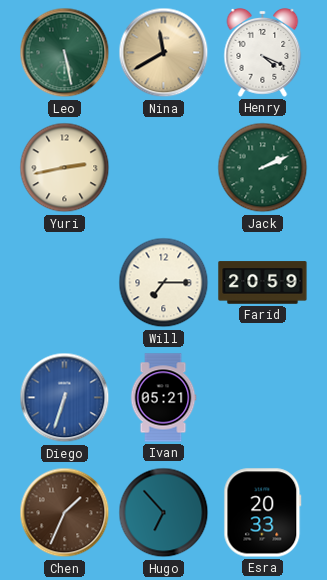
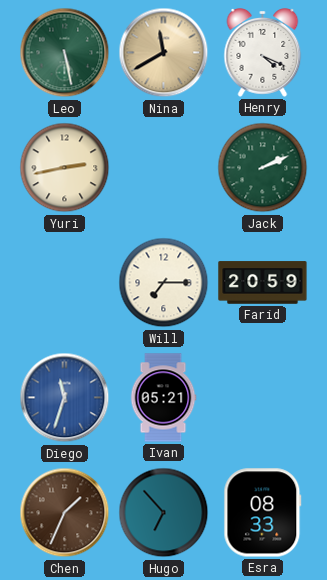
Diego: 6:33 -> 11:33
Esra: 20:33 -> 08:33
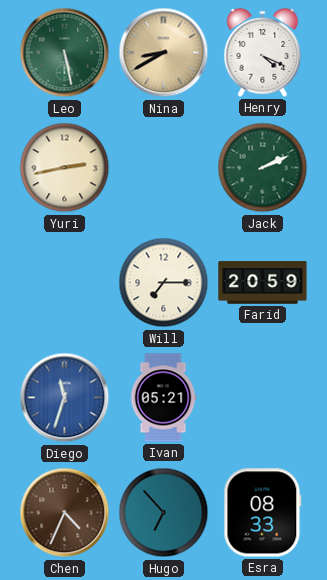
Nina: 11:40 -> 8:40
Chen: 1:34 -> 4:34
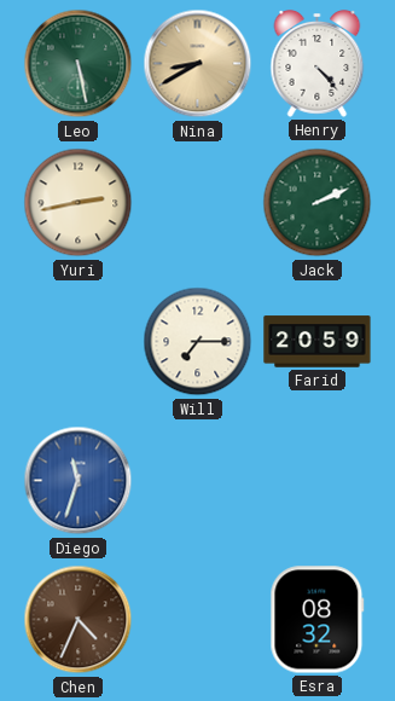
Henry: 4:19 -> 4:23
Ivan: 05:21 -> none
Hugo: 6:53 -> none
Esra: 08:33 -> 08:32
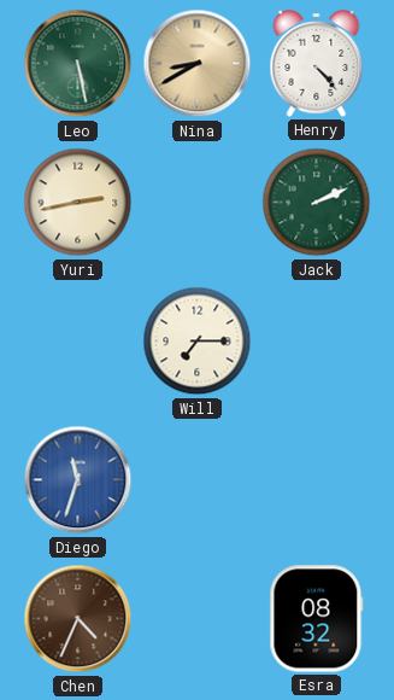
Farid: 20:59 -> none
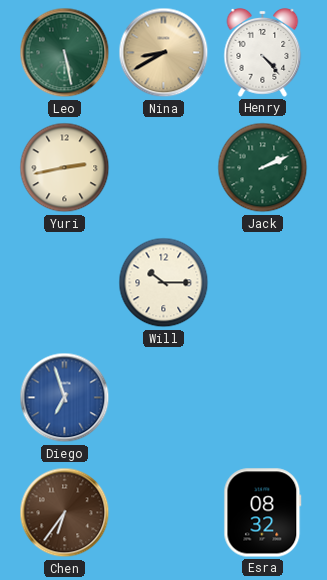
Will: 7:15 -> 10:15
Diego: 11:33 -> 6:57
Chen: 4:34 -> 6:36
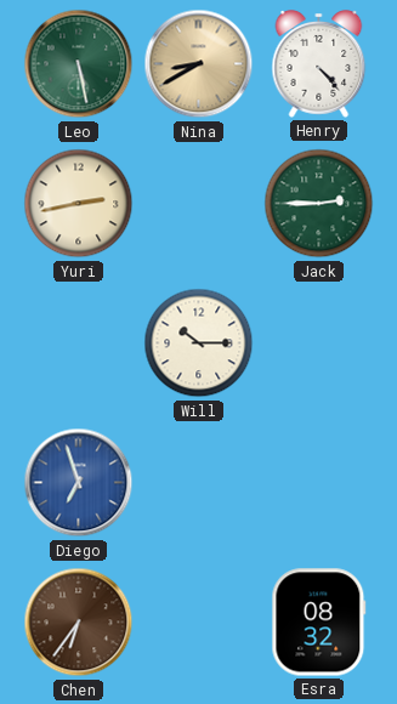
Jack: 2:11 -> 2:45
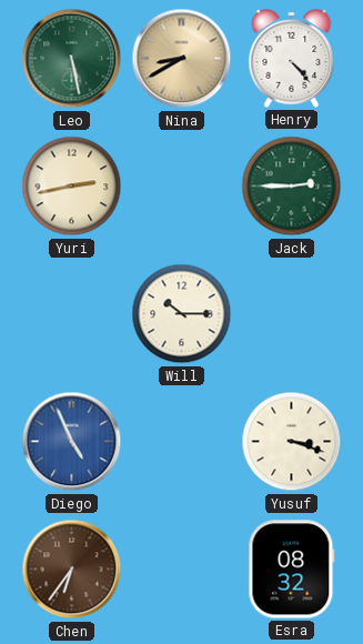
Diego: 6:57 -> 4:56
Yusuf: none -> 3:18
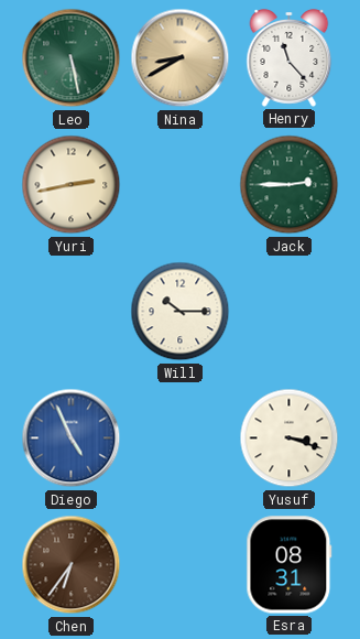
Henry: 4:23 -> 11:23
Esra: 08:32 -> 08:31
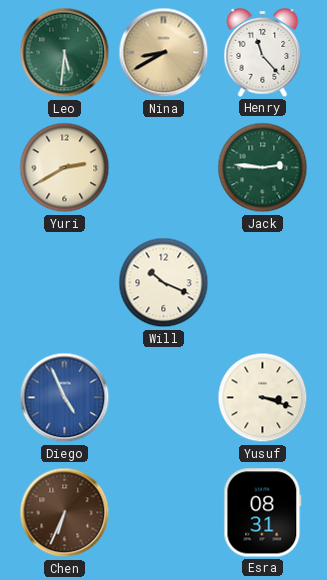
Leo: 5:28 -> 5:31
Yuri: 2:43 -> 2:40
Jack: 2:45 -> 2:46
Will: 10:15 -> 10:19
Chen: 6:36 -> 6:34
